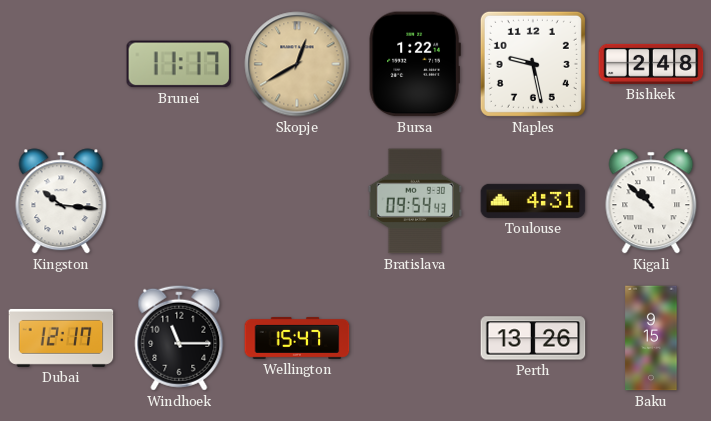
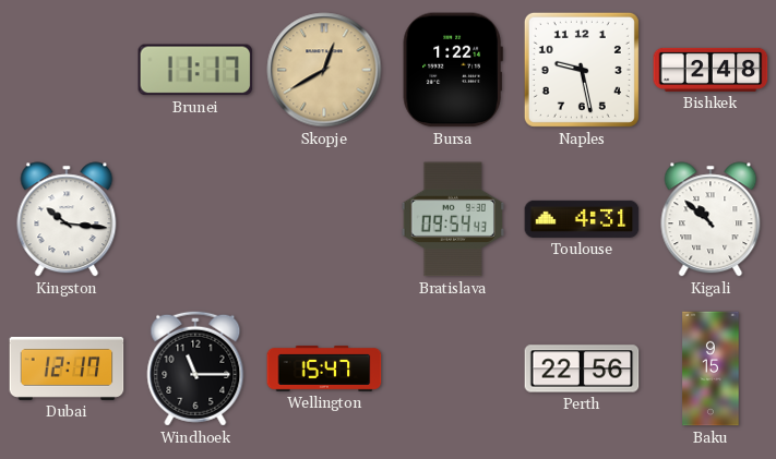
Perth: 13:26 -> 22:56
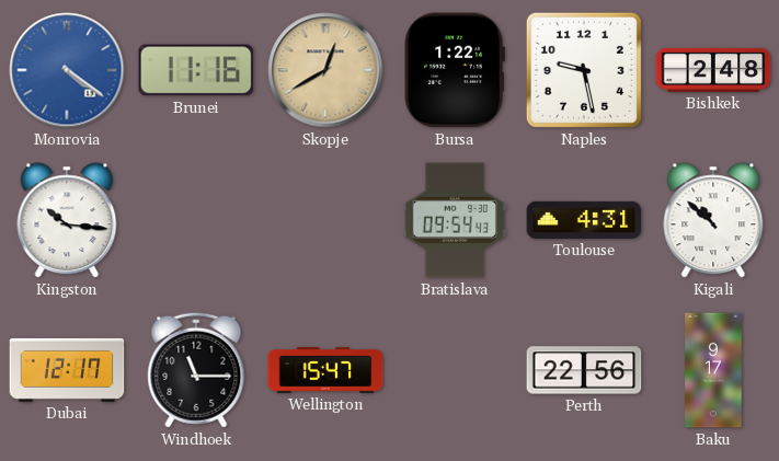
Monrovia: none -> 4:21
Brunei: 11:17 -> 11:16
Baku: 9:15 -> 9:17
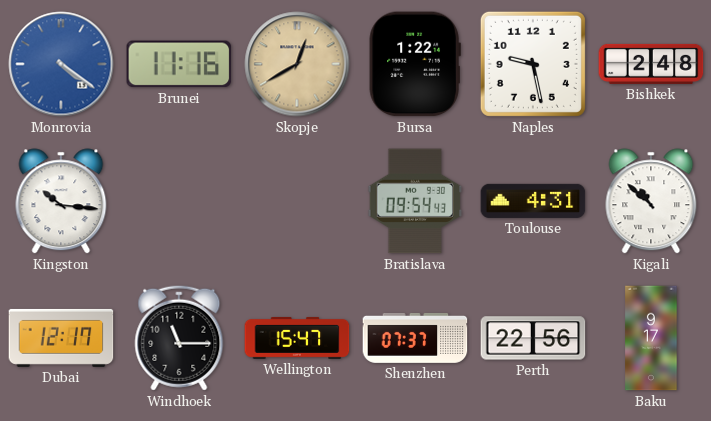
Shenzhen: none -> 07:37
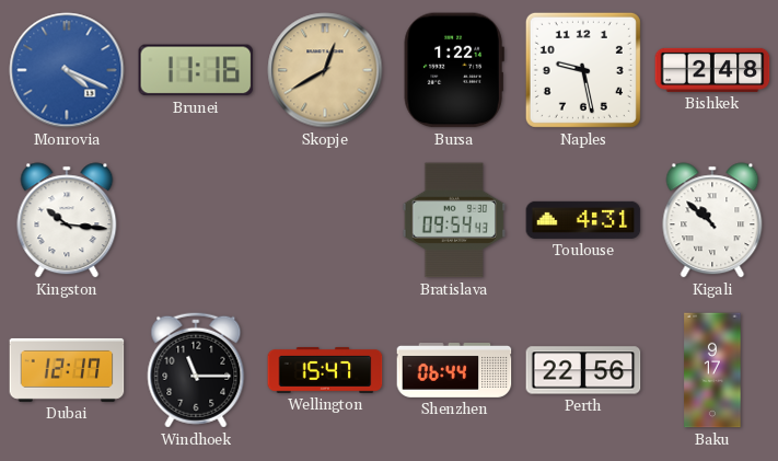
Monrovia: 4:21 -> 4:19
Shenzhen: 07:37 -> 06:44
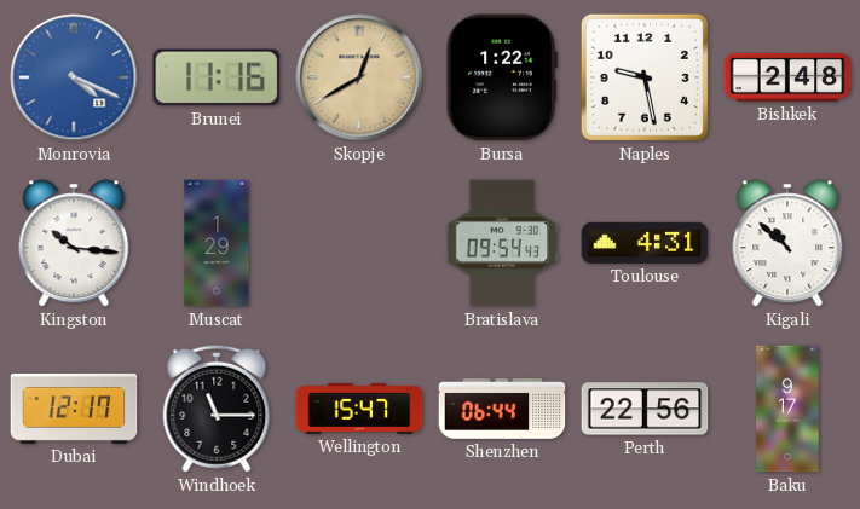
Muscat: none -> 1:29
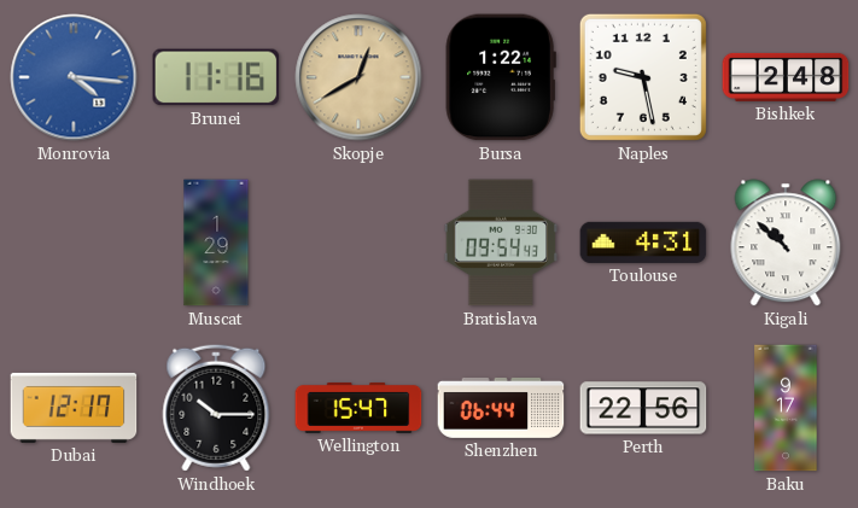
Monrovia: 4:19 -> 4:16
Kingston: 10:16 -> none
Windhoek: 11:15 -> 10:15
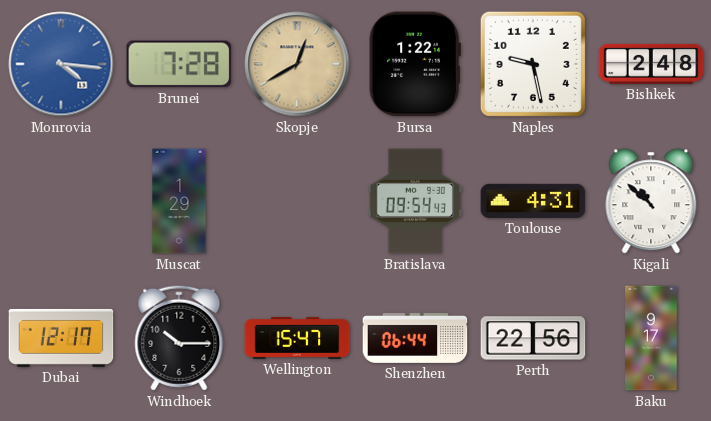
Brunei: 11:16 -> 7:28
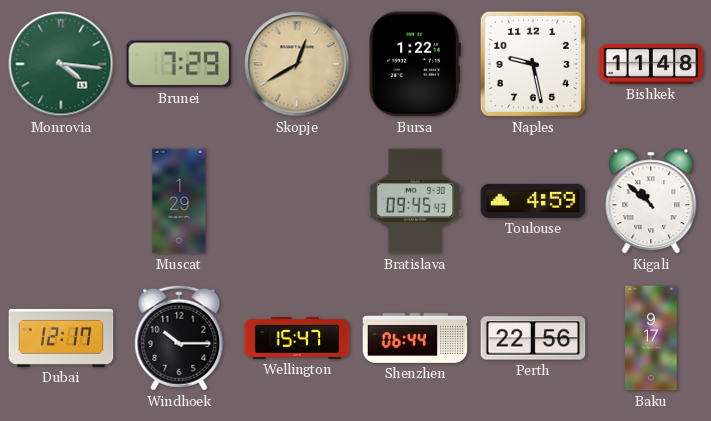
Monrovia dial: blue -> green
Brunei: 7:28 -> 7:29
Bishkek: 2:48 -> 11:48
Bratislava: 09:54 -> 09:45
Toulouse: 4:31 -> 4:59
